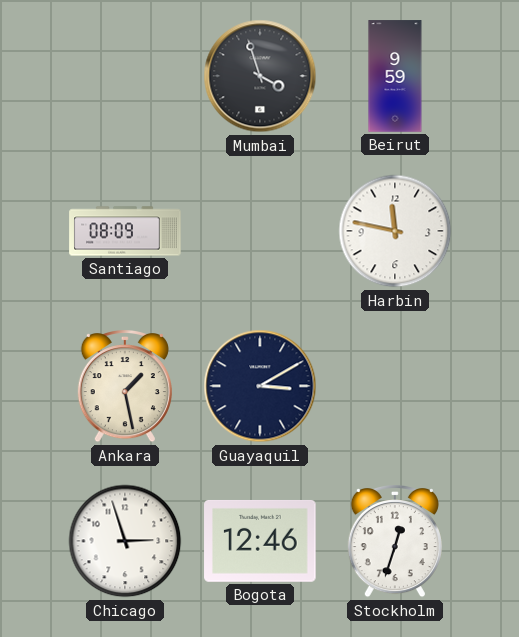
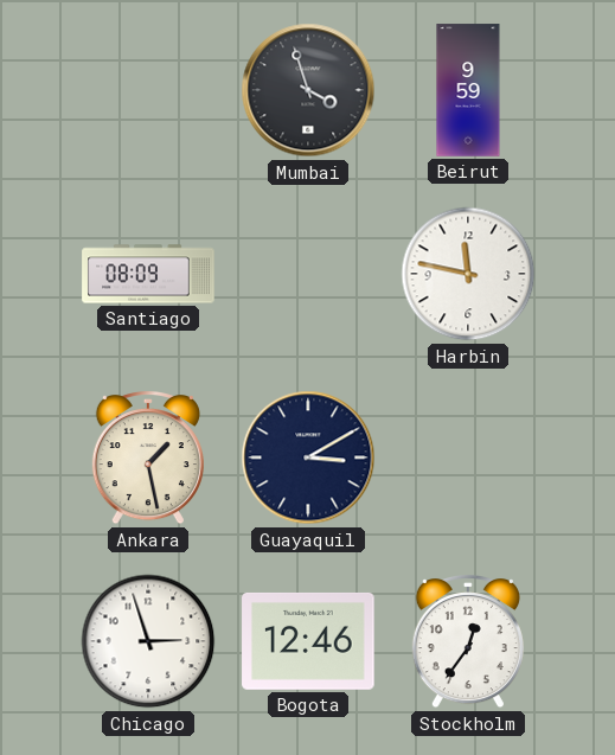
Stockholm: 12:33 -> 12:36
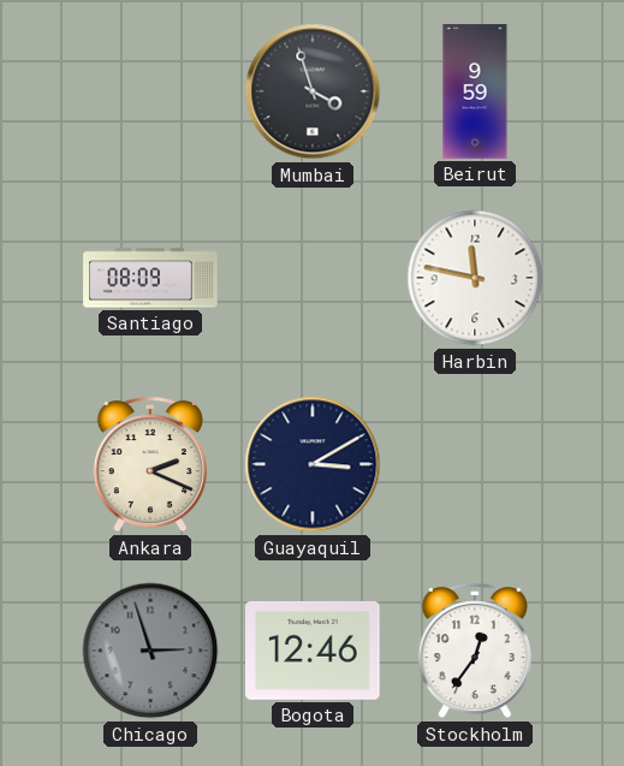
Ankara: 1:28 -> 2:19
Chicago dial: white -> grey
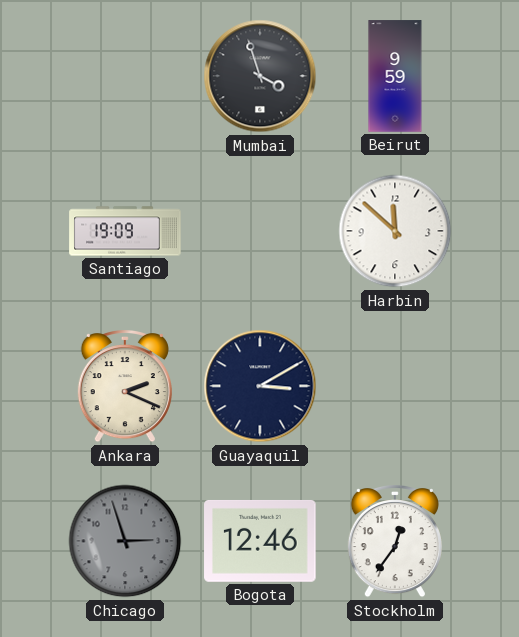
Santiago: 08:09 -> 19:09
Harbin: 11:47 -> 11:52
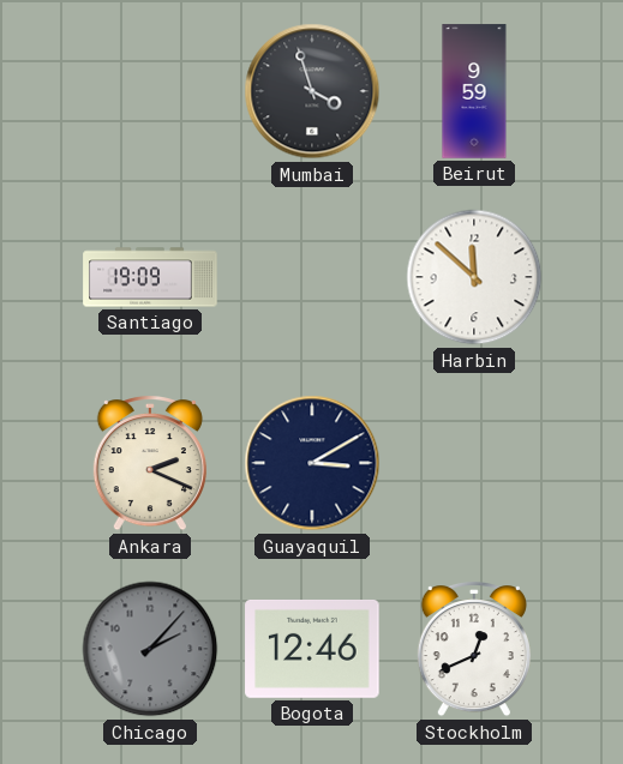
Chicago: 2:57 -> 2:07
Stockholm: 12:36 -> 12:41
